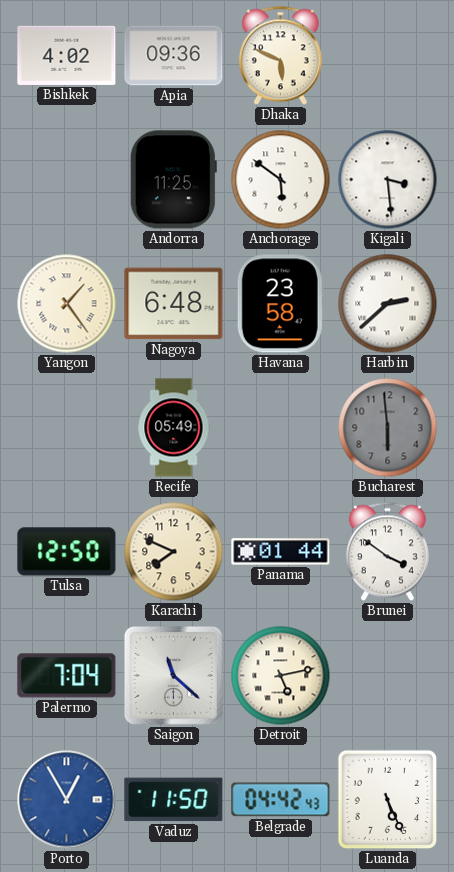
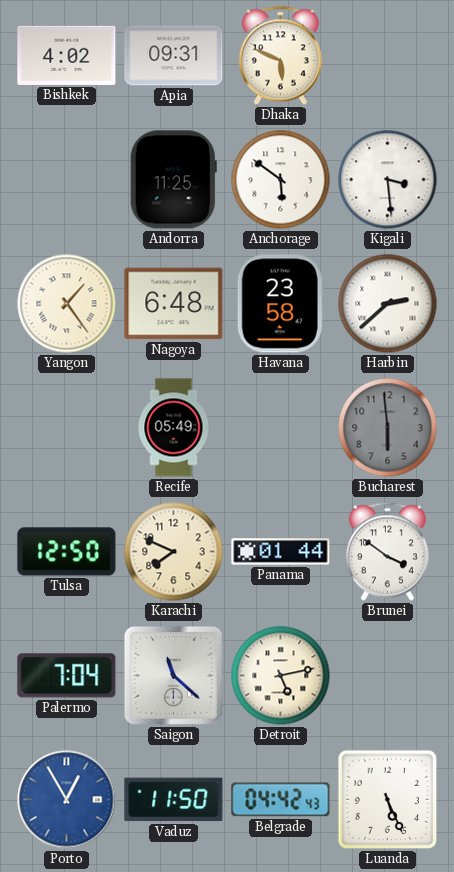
Apia: 09:36 -> 09:31
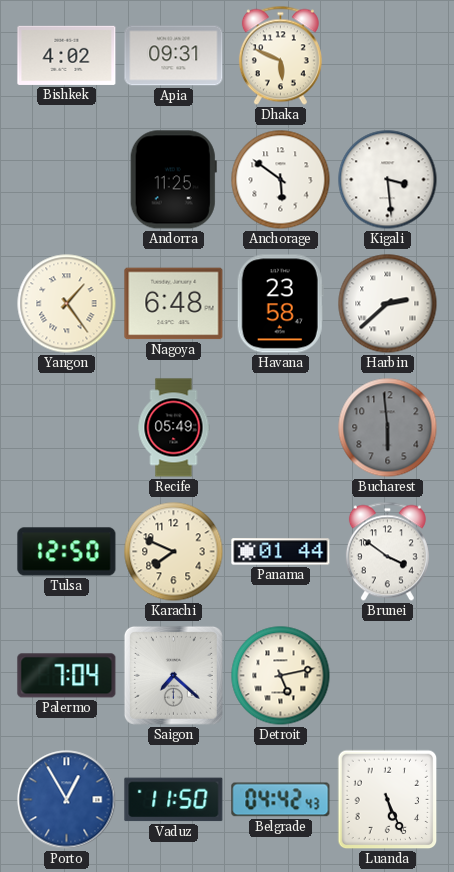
Saigon: 11:22 -> 7:22
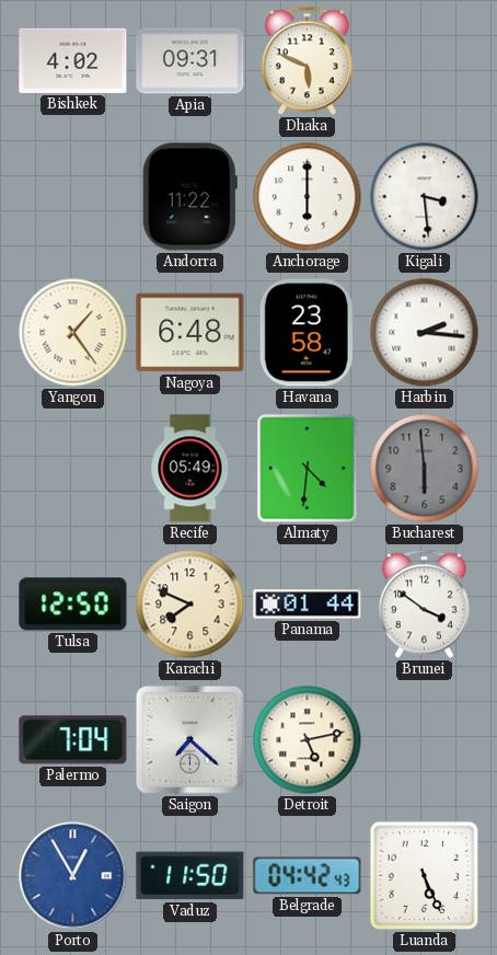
Andorra: 11:25 -> 11:22
Anchorage: 5:51 -> 6:00
Harbin: 2:38 -> 2:16
Almaty: none -> 4:31
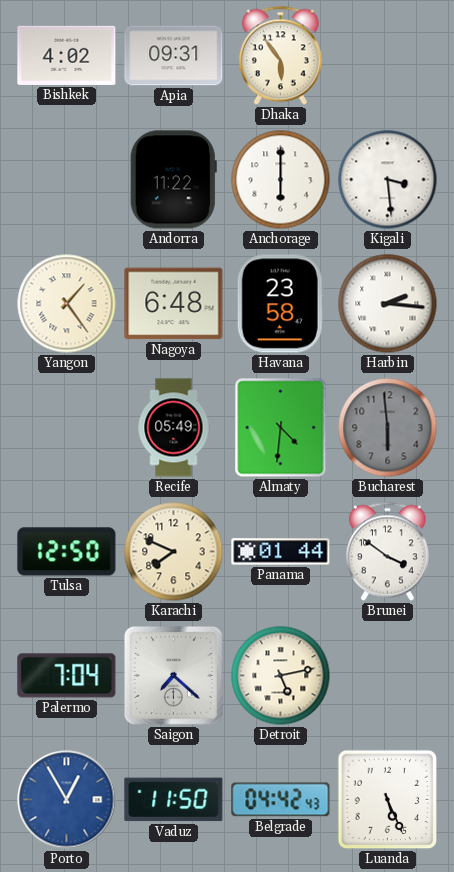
Dhaka: 5:49 -> 5:54
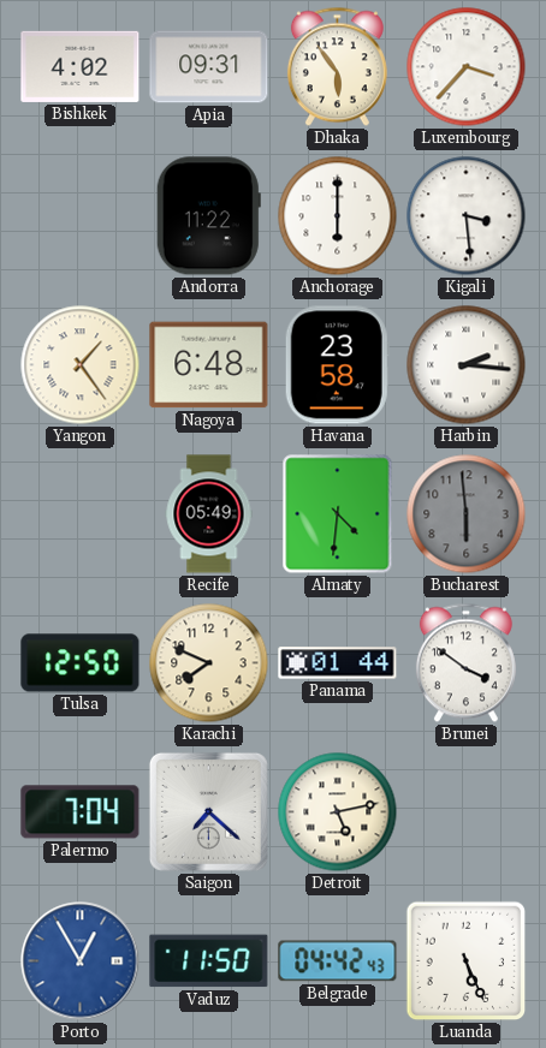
Luxembourg: none -> 3:37
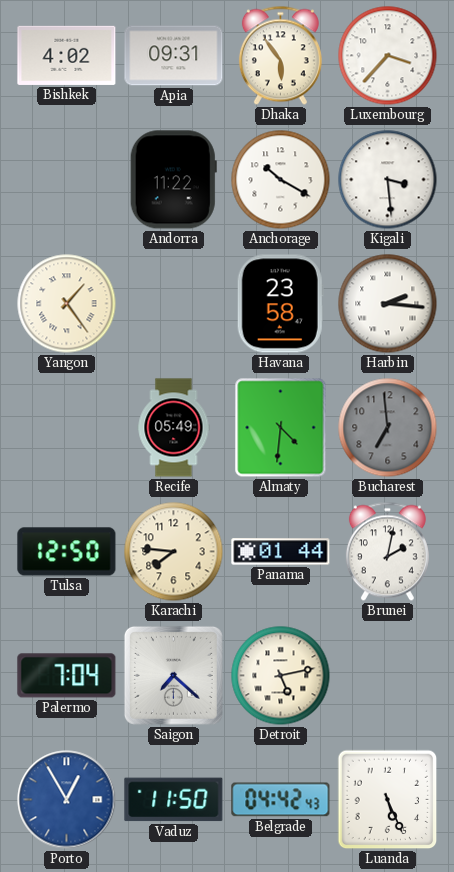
Anchorage: 6:00 -> 10:20
Nagoya: 6:48 -> none
Bucharest: 5:59 -> 6:59
Karachi: 7:49 -> 7:46
Brunei: 3:51 -> 2:02
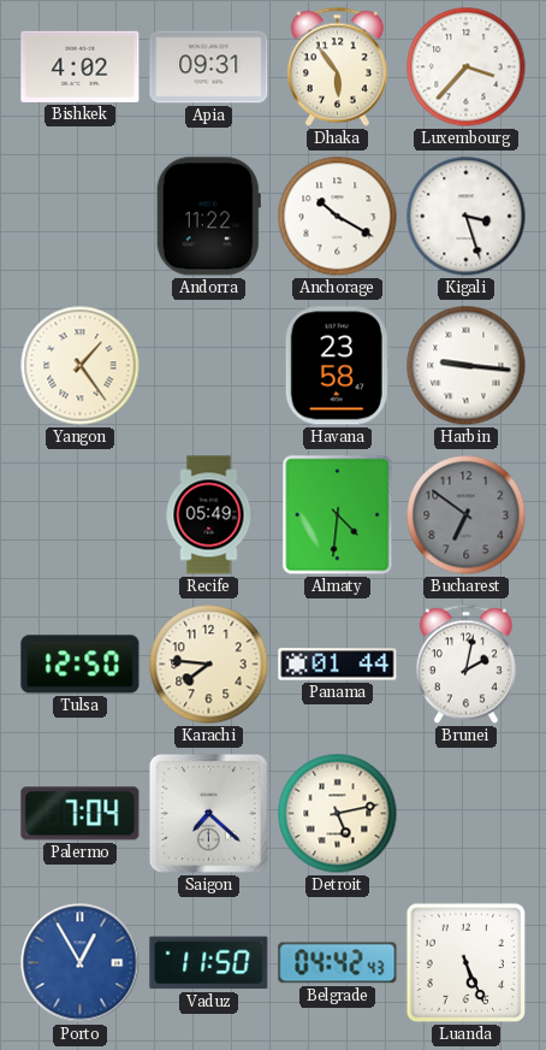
Kigali: 3:29 -> 3:27
Harbin: 2:16 -> 9:16
Bucharest: 6:59 -> 6:51
